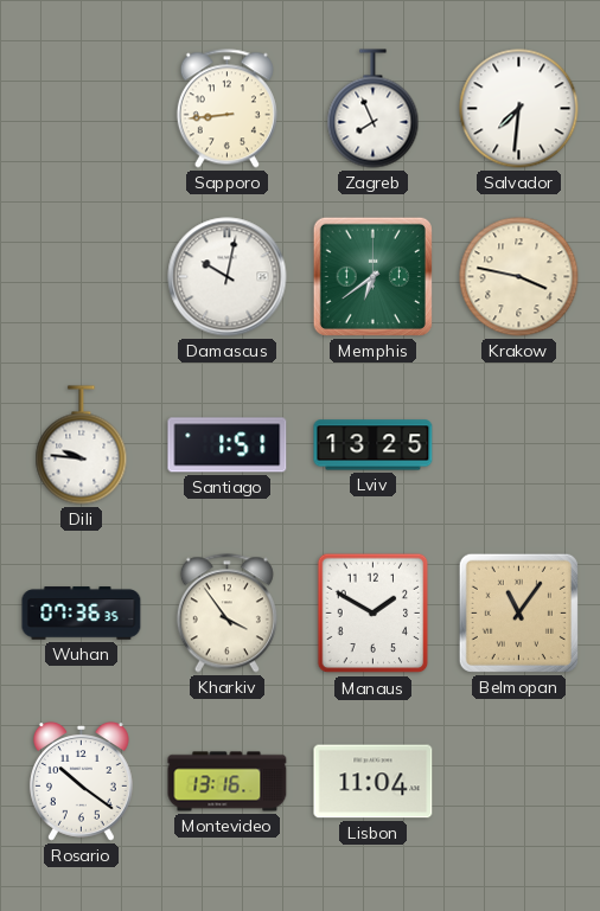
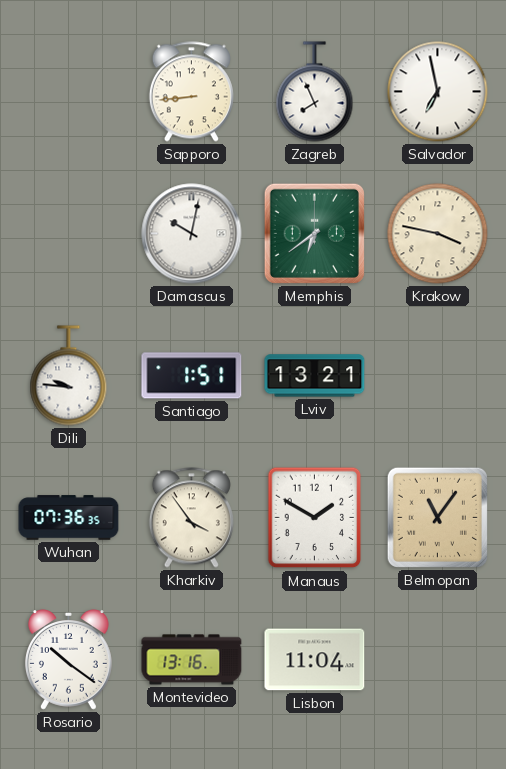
Salvador: 7:31 -> 6:58
Lviv: 13:25 -> 13:21
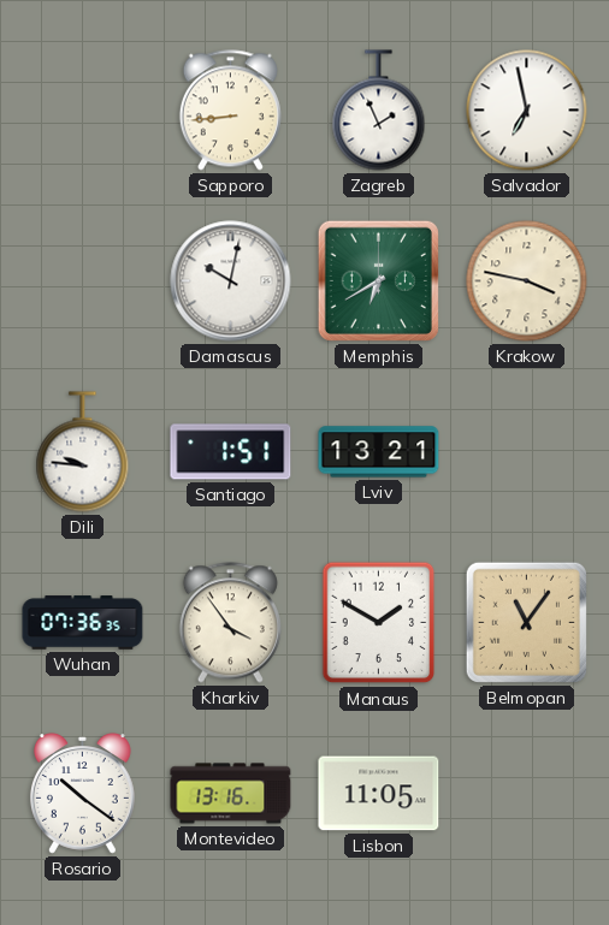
Zagreb: 7:56 -> 1:56
Memphis: 6:39 -> 6:40
Lisbon: 11:04 -> 11:05
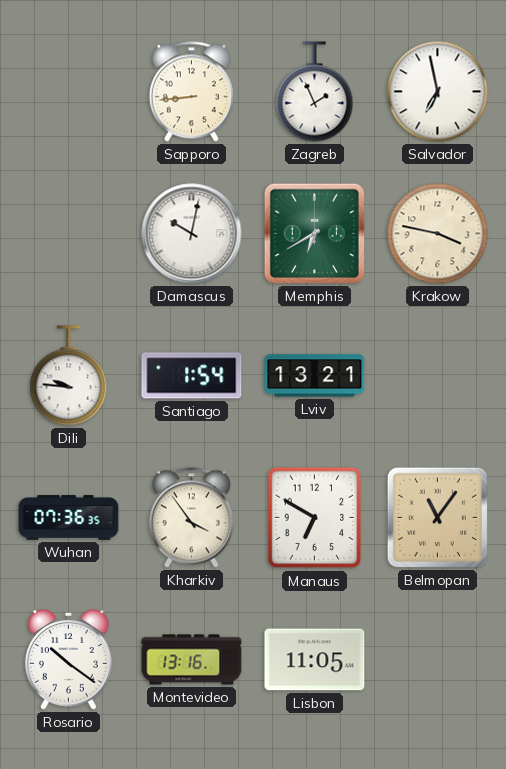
Santiago: 1:51 -> 1:54
Manaus: 1:50 -> 6:50
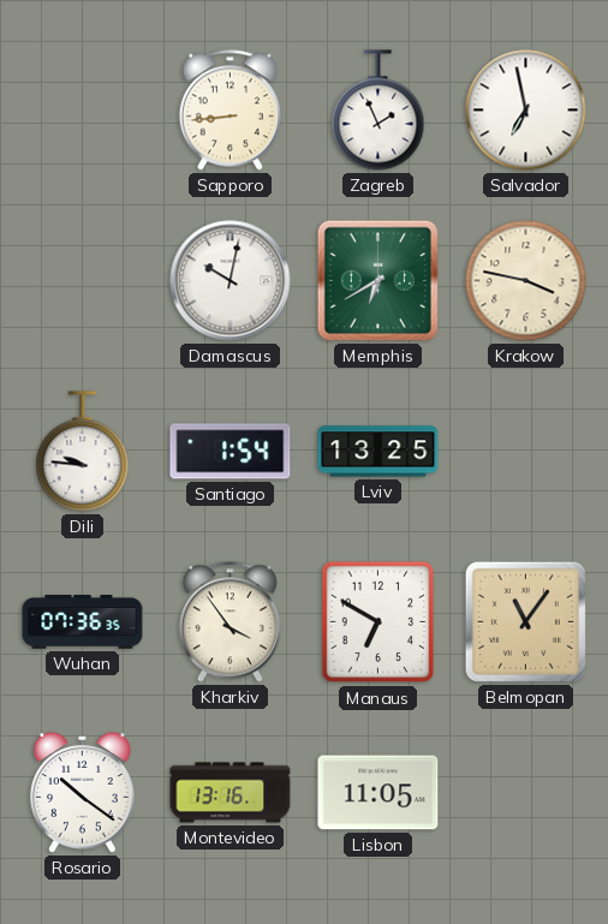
Lviv: 13:21 -> 13:25
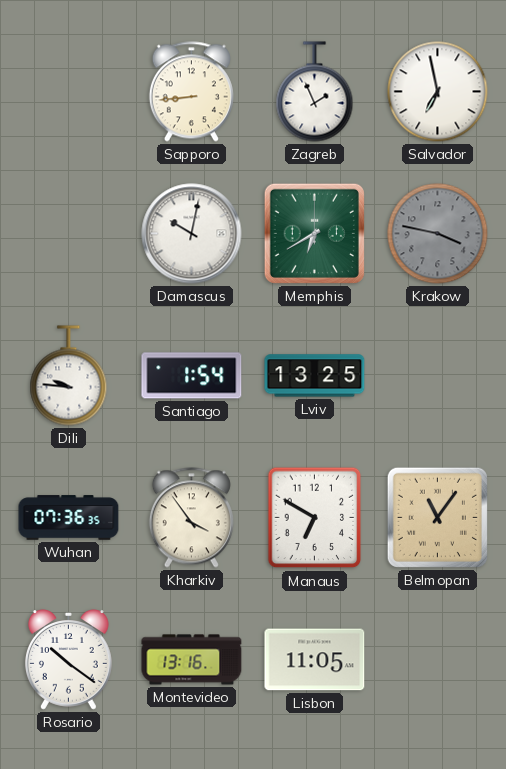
Krakow dial: cream -> grey
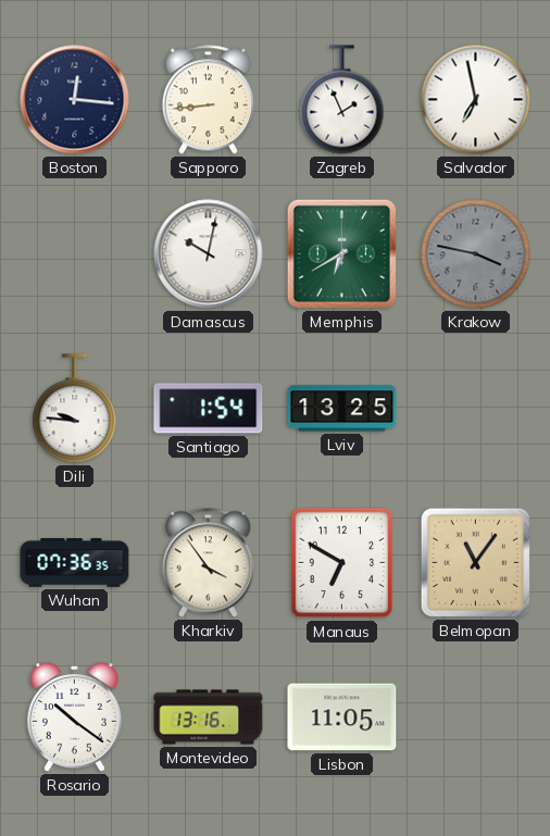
Boston: none -> 12:16
